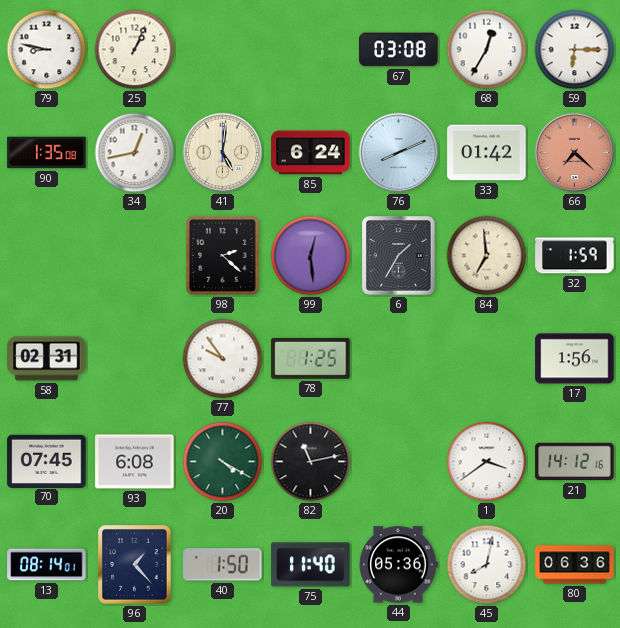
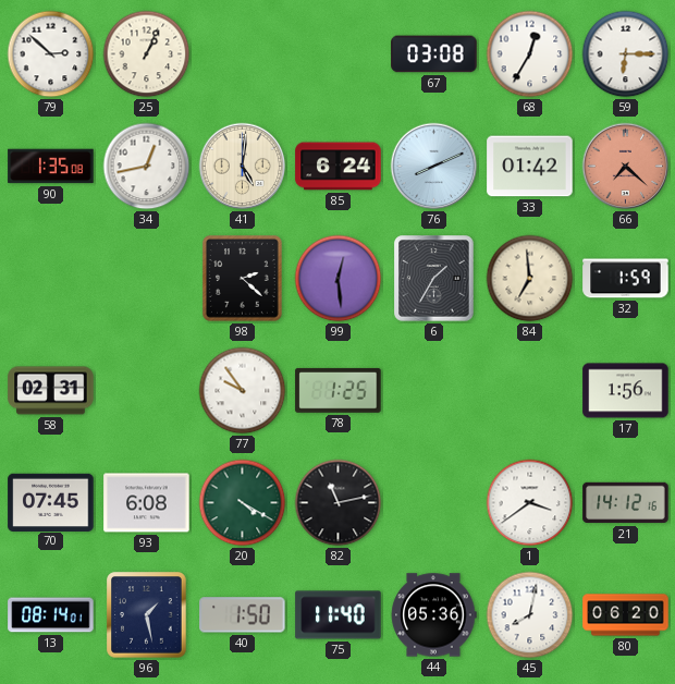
79: 8:47 -> 2:52
96: 1:23 -> 1:28
80: 06:36 -> 06:20
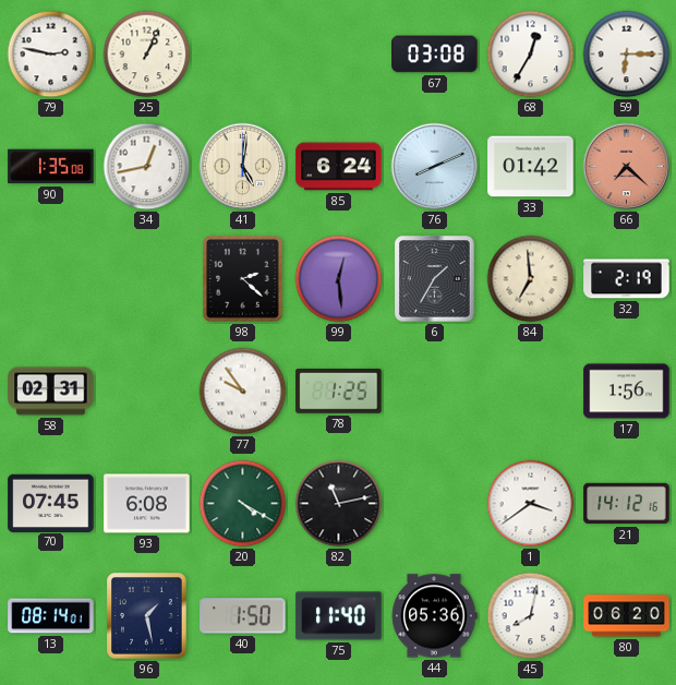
79: 2:52 -> 2:47
32: 1:59 -> 2:19
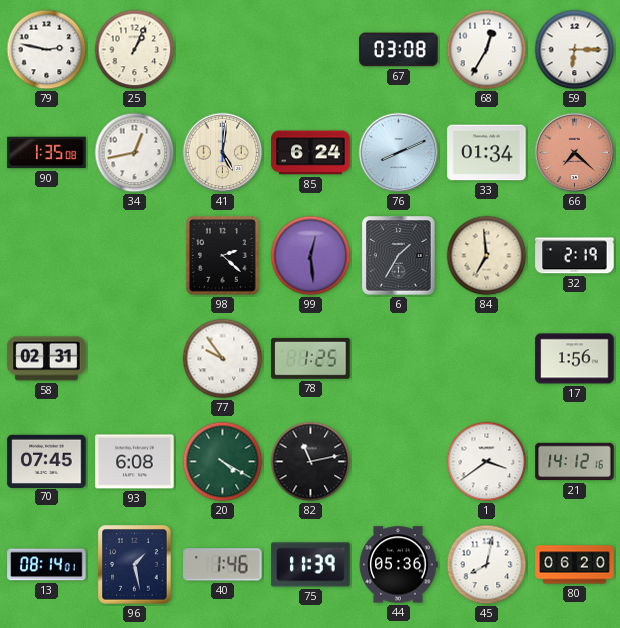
33: 01:42 -> 01:34
40: 1:50 -> 1:46
75: 11:40 -> 11:39
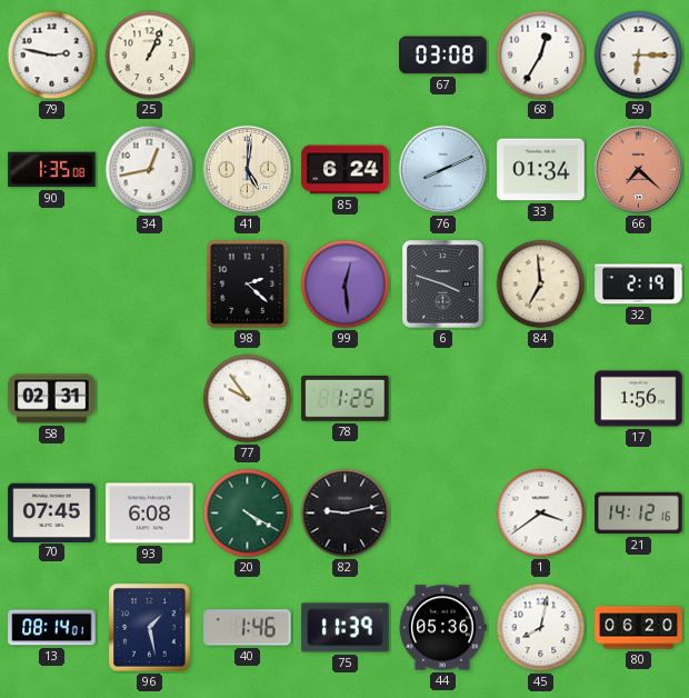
6: 1:35 -> 3:48
82: 11:13 -> 9:13
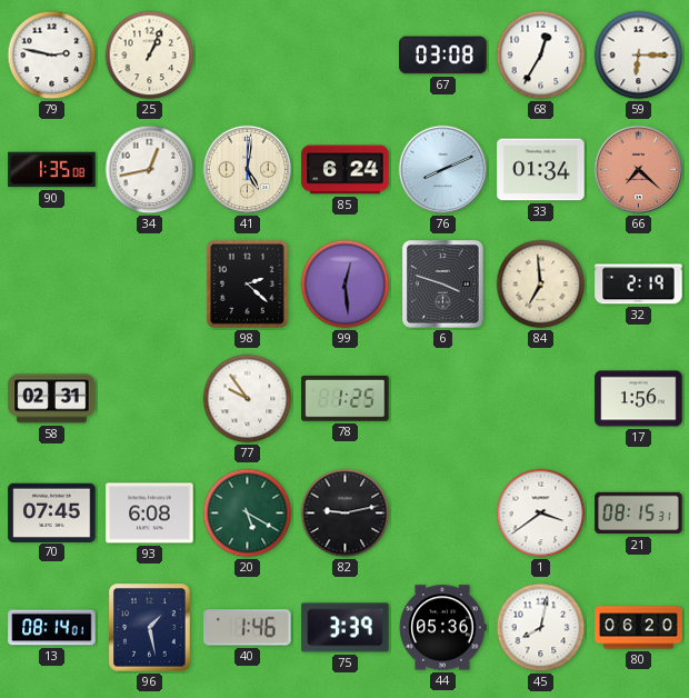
20: 4:20 -> 5:20
21: 14:12 -> 08:15
75: 11:39 -> 3:39
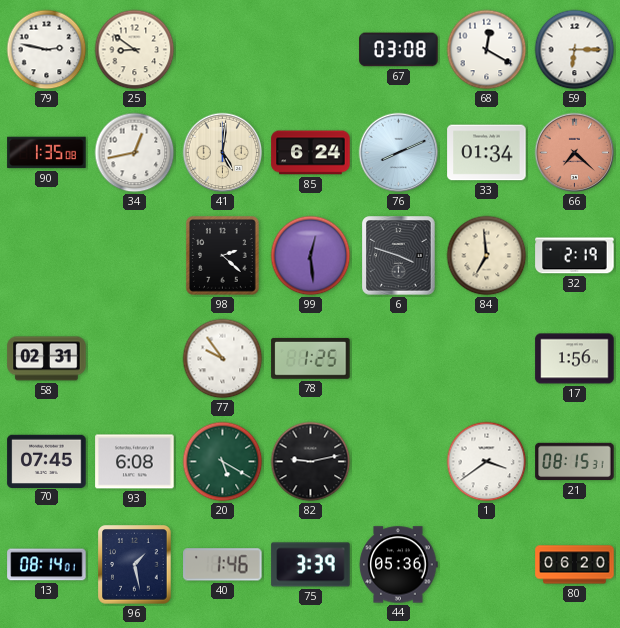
25: 1:04 -> 8:51
68: 12:35 -> 12:20
45: 8:02 -> none
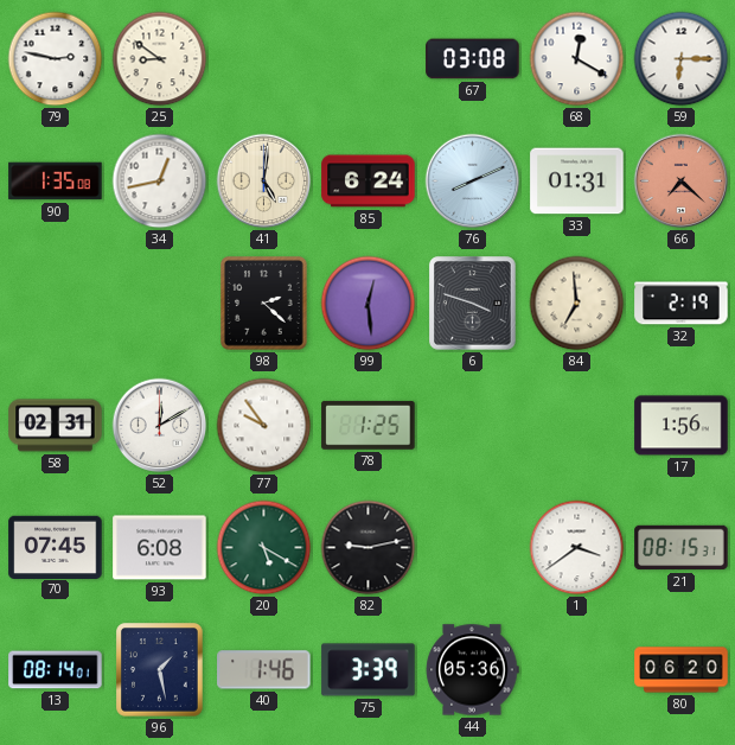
33: 01:34 -> 01:31
52: none -> 12:10
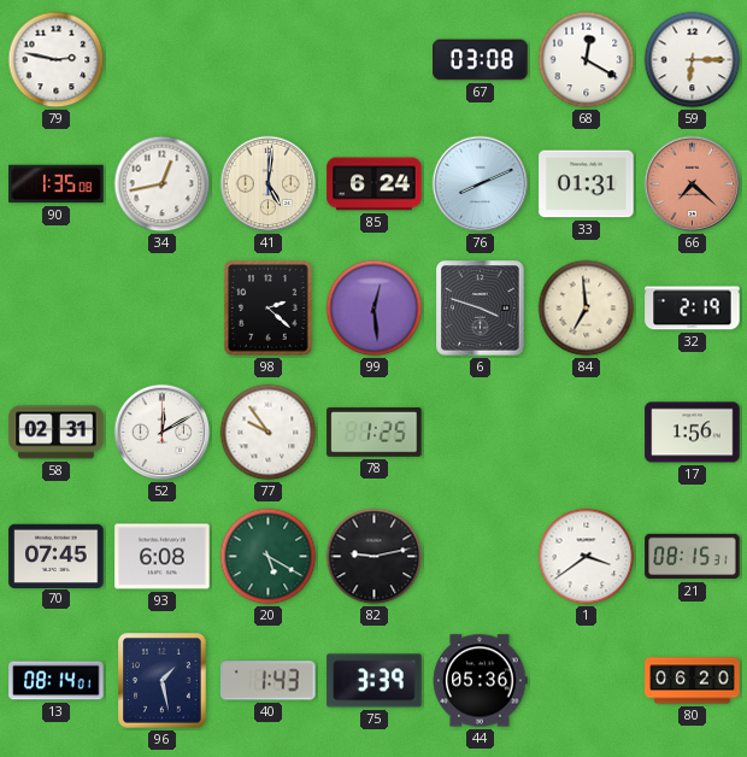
25: 8:51 -> none
40: 1:46 -> 1:43
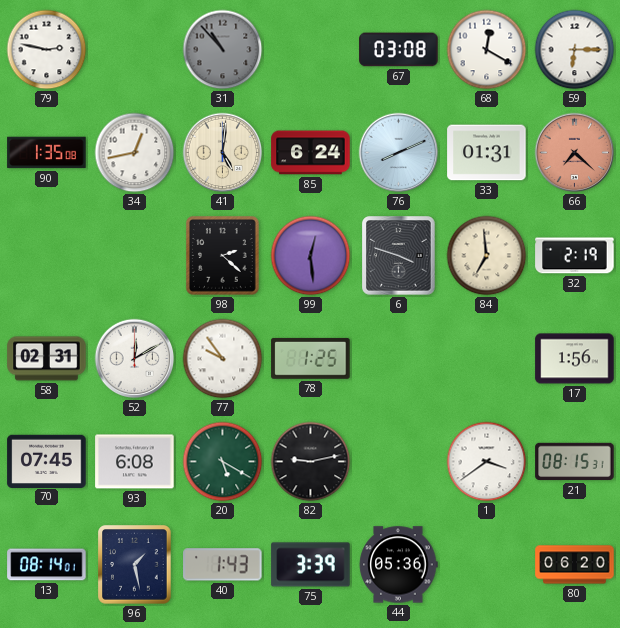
31: none -> 10:53
